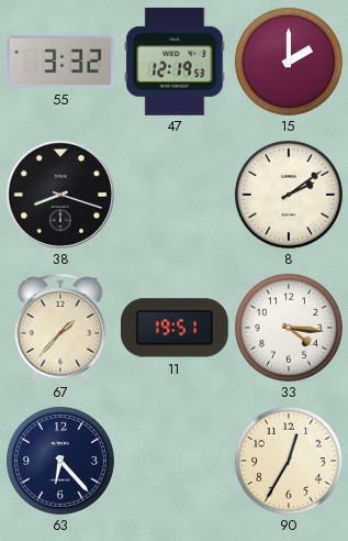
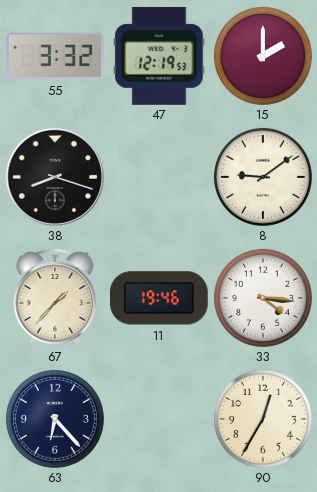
8: 2:09 -> 9:09
11: 19:51 -> 19:46
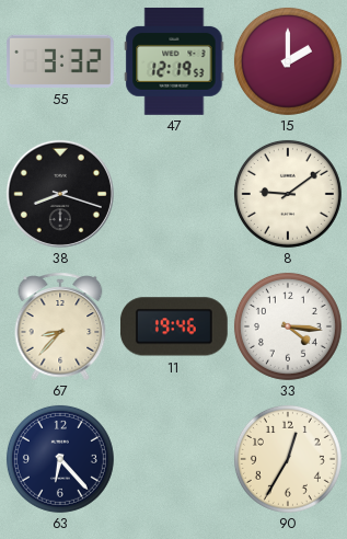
67: 1:37 -> 8:37
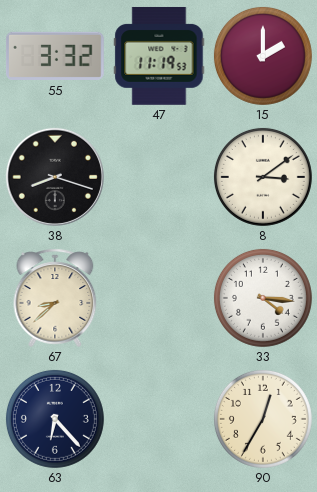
47: 12:19 -> 11:19
8: 9:09 -> 3:09
67: 8:37 -> 8:38
11: 19:46 -> none
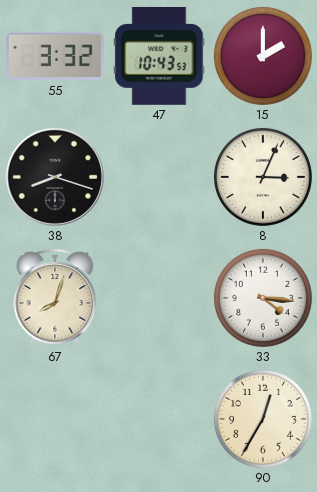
47: 11:19 -> 10:43
8: 3:09 -> 3:04
67: 8:38 -> 8:03
63: 6:23 -> none
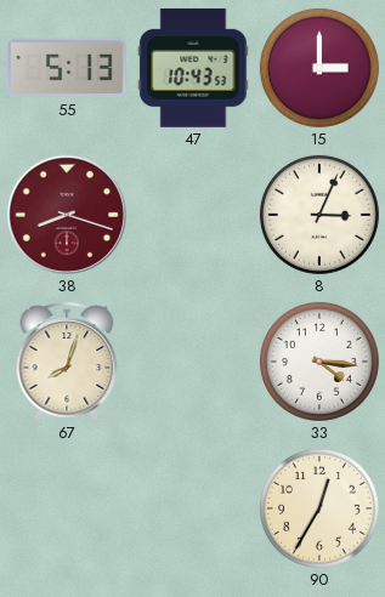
55: 3:32 -> 5:13
15: 2:00 -> 3:00
38 dial: black -> burgundy
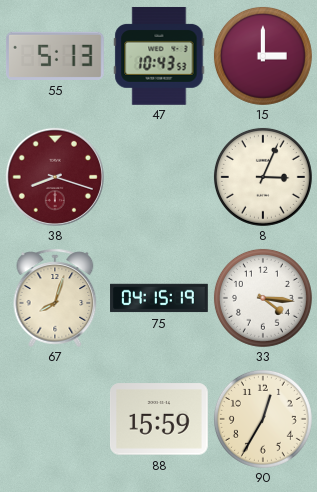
75: none -> 04:15
88: none -> 15:59
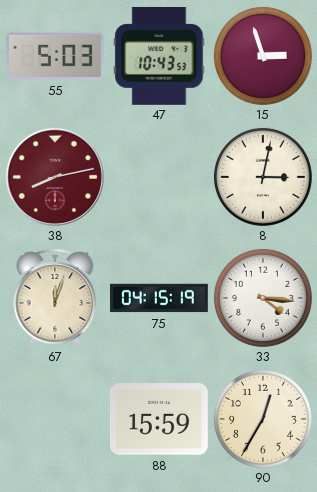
55: 5:13 -> 5:03
15: 3:00 -> 2:57
38: 8:18 -> 8:13
8: 3:04 -> 3:02
67: 8:03 -> 12:03
